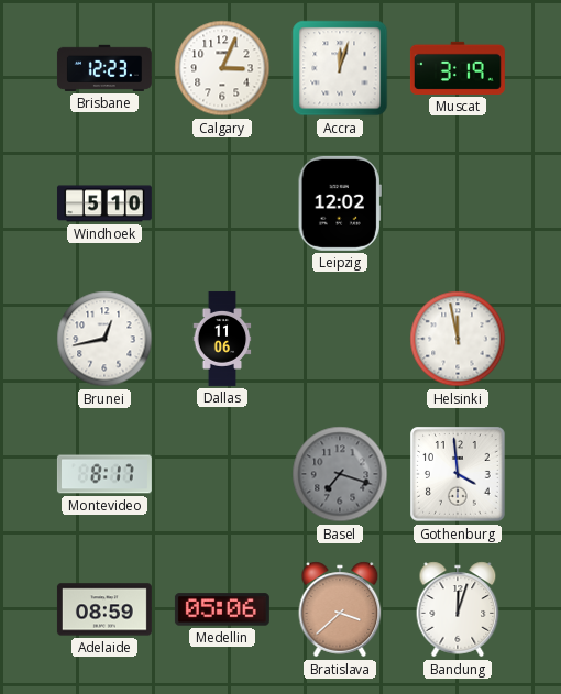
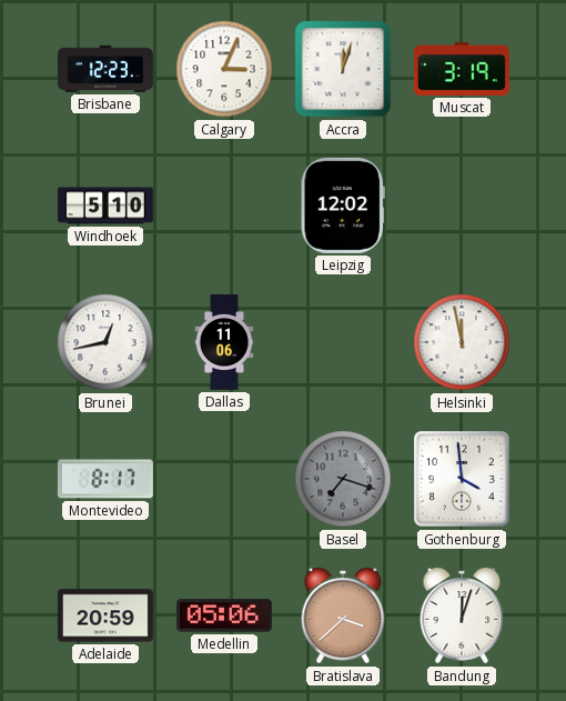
Adelaide: 08:59 -> 20:59
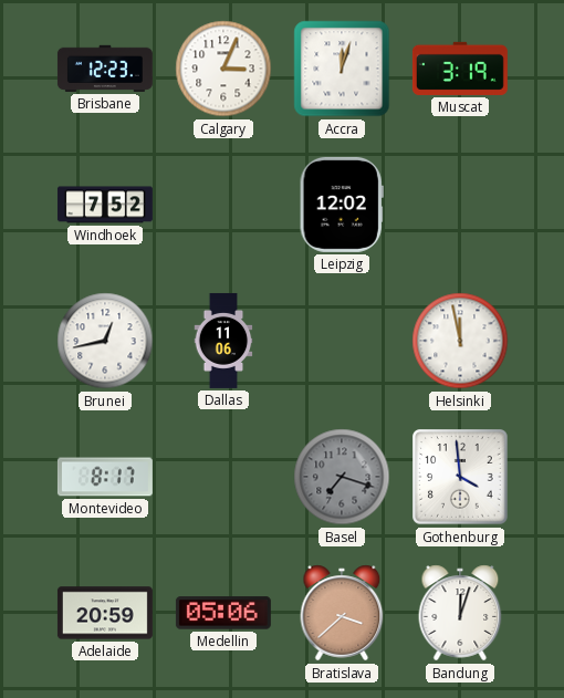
Windhoek: 5:10 -> 7:52
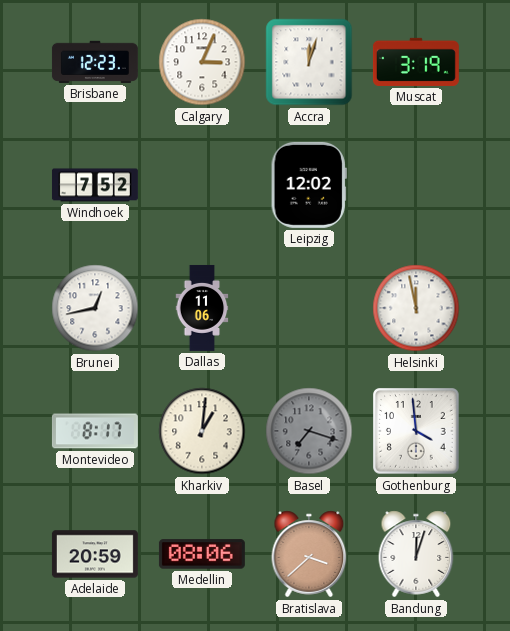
Kharkiv: none -> 1:01
Medellin: 05:06 -> 08:06
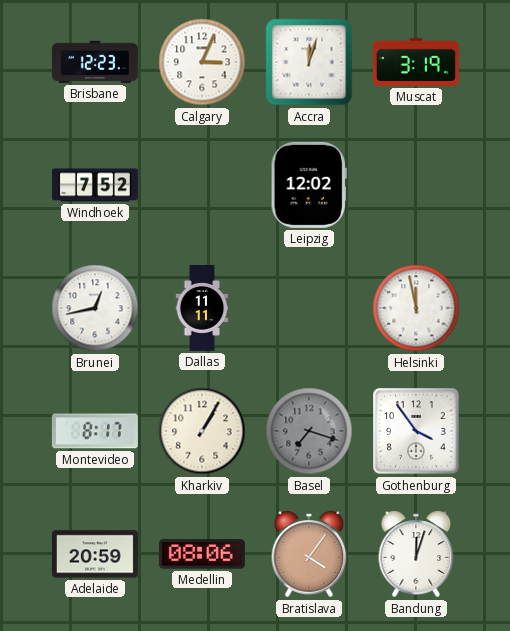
Dallas: 11:06 -> 11:11
Kharkiv: 1:01 -> 1:05
Gothenburg: 3:59 -> 3:54
Bratislava: 3:38 -> 4:06
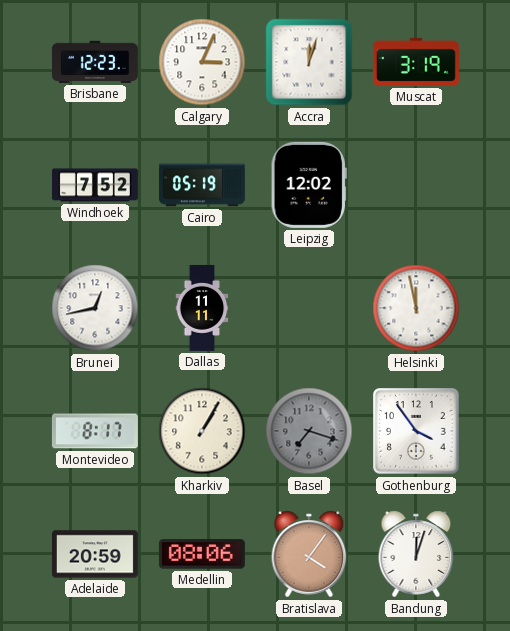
Cairo: none -> 05:19
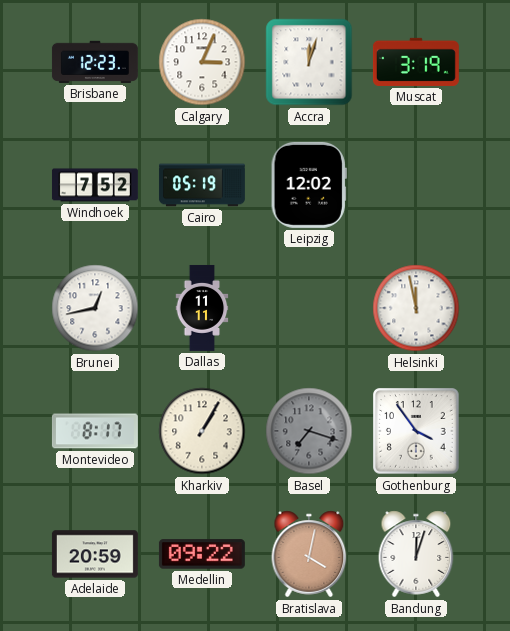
Medellin: 08:06 -> 09:22
Bratislava: 4:06 -> 4:02
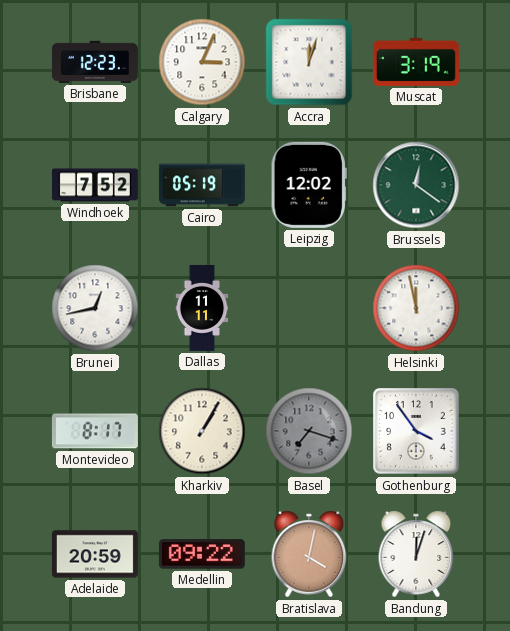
Brussels: none -> 12:21
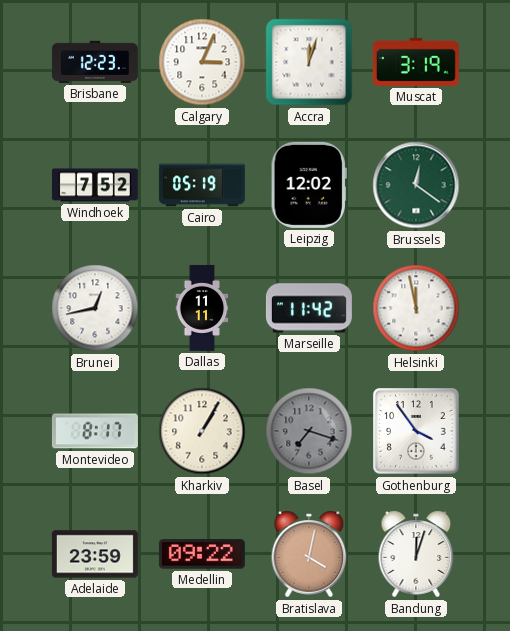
Marseille: none -> 11:42
Adelaide: 20:59 -> 23:59
